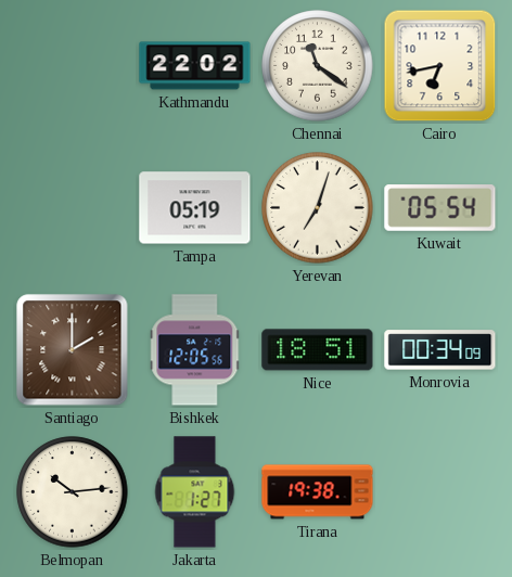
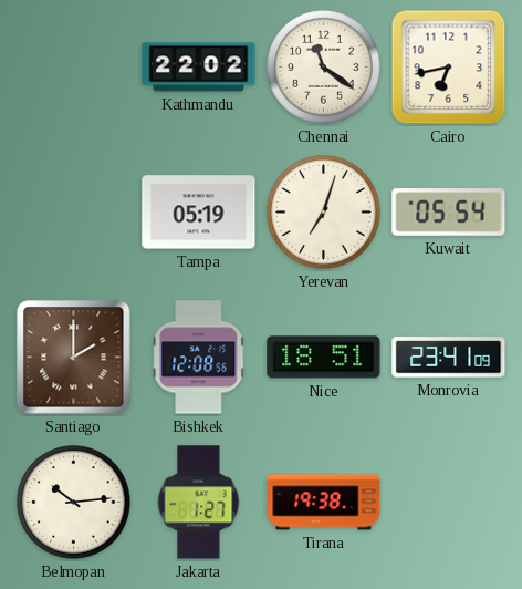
Bishkek: 12:05 -> 12:08
Monrovia: 00:34 -> 23:41
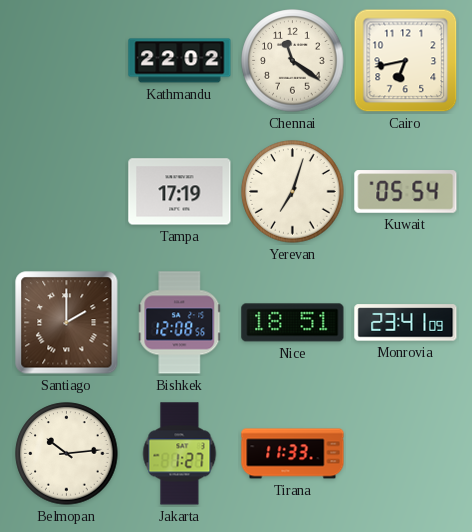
Tampa: 05:19 -> 17:19
Tirana: 19:38 -> 11:33
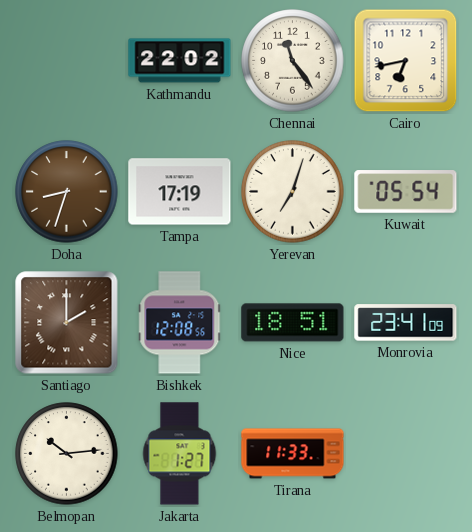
Chennai: 11:21 -> 11:24
Doha: none -> 8:33
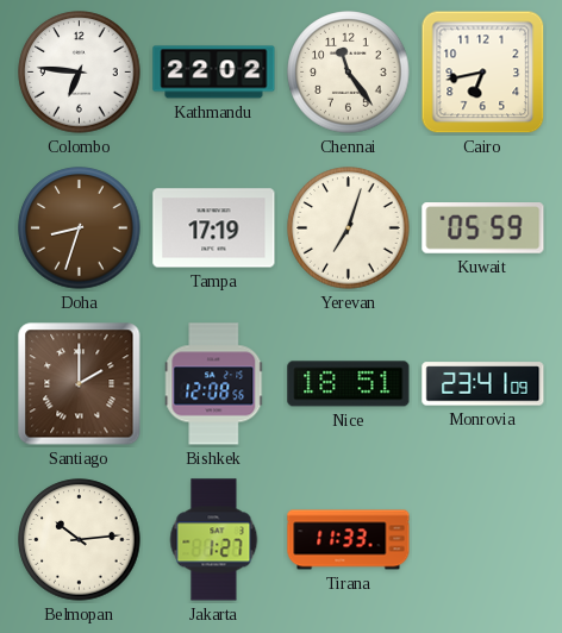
Colombo: none -> 6:46
Kuwait: 05:54 -> 05:59
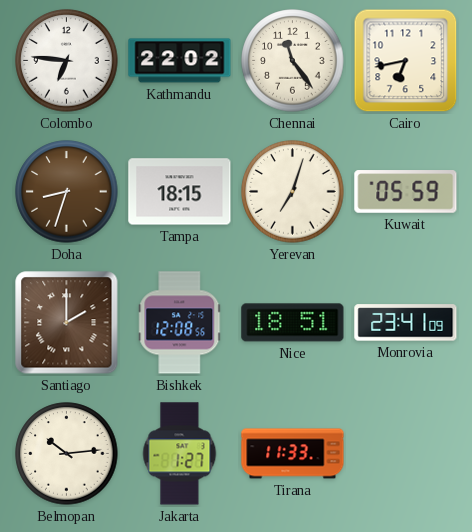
Tampa: 17:19 -> 18:15
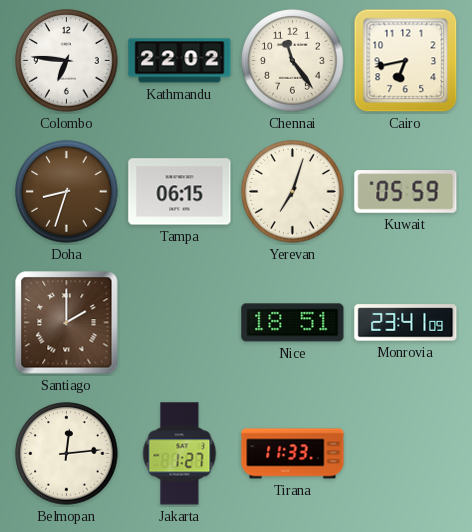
Tampa: 18:15 -> 06:15
Bishkek: 12:08 -> none
Belmopan: 10:14 -> 12:14
